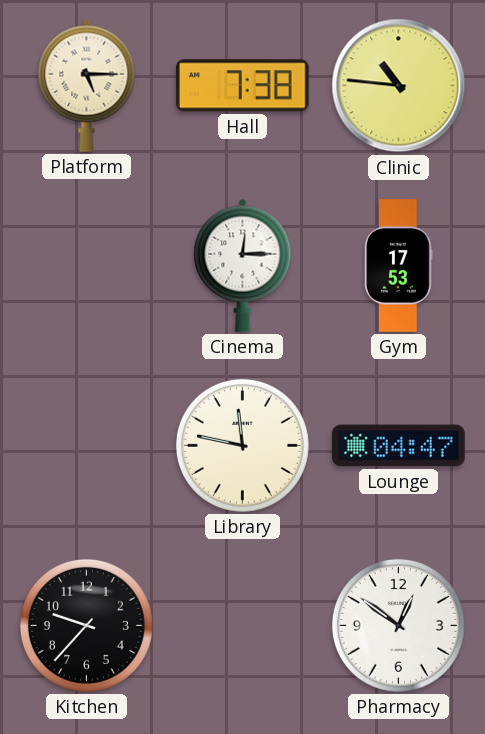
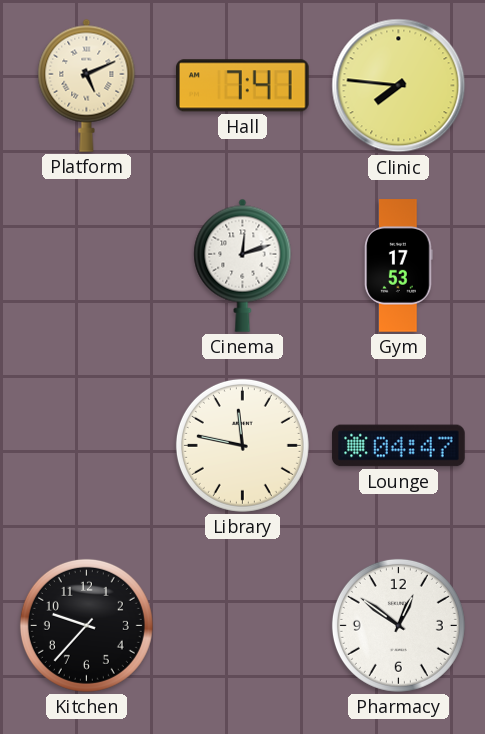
Platform: 5:15 -> 5:11
Hall: 7:38 -> 7:41
Clinic: 10:46 -> 7:46
Cinema: 12:15 -> 12:12
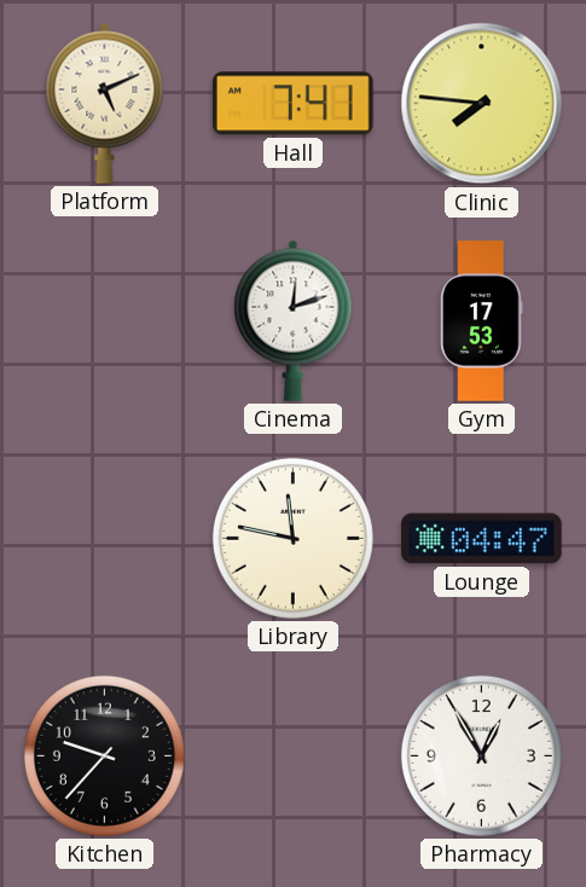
Pharmacy: 12:51 -> 12:55
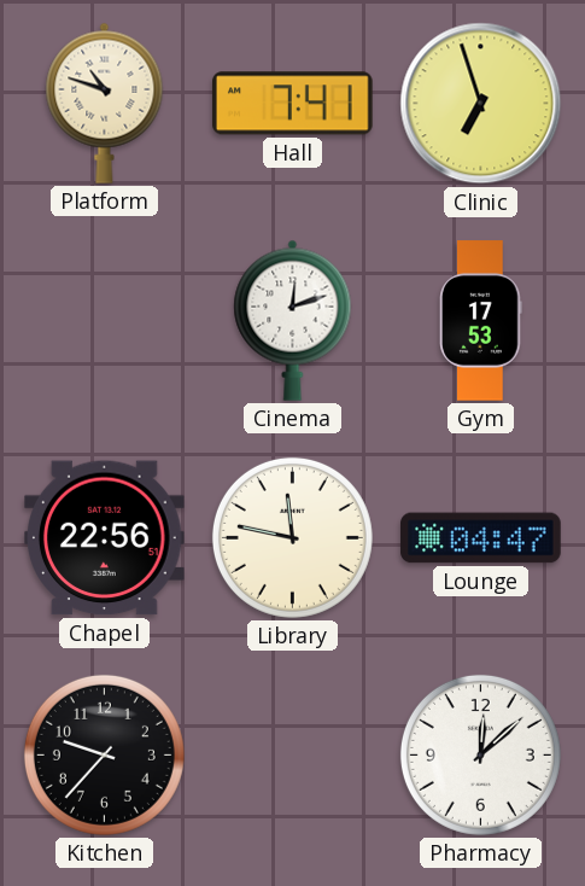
Platform: 5:11 -> 10:48
Clinic: 7:46 -> 6:57
Chapel: none -> 22:56
Pharmacy: 12:55 -> 12:08
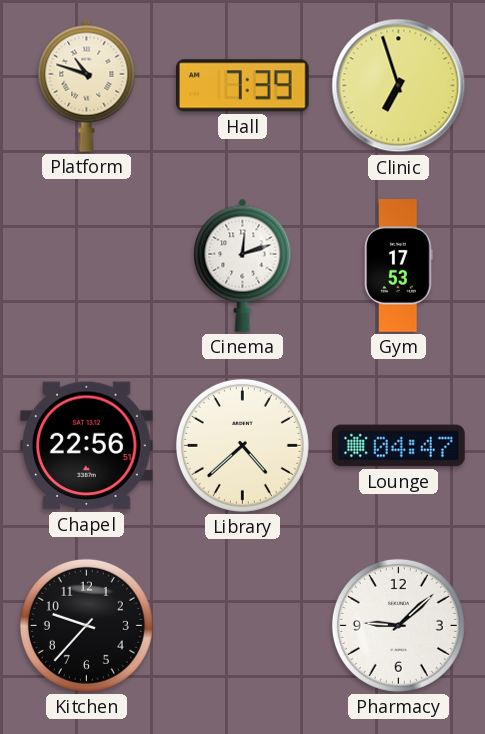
Hall: 7:41 -> 7:39
Library: 11:47 -> 4:38
Pharmacy: 12:08 -> 9:08
